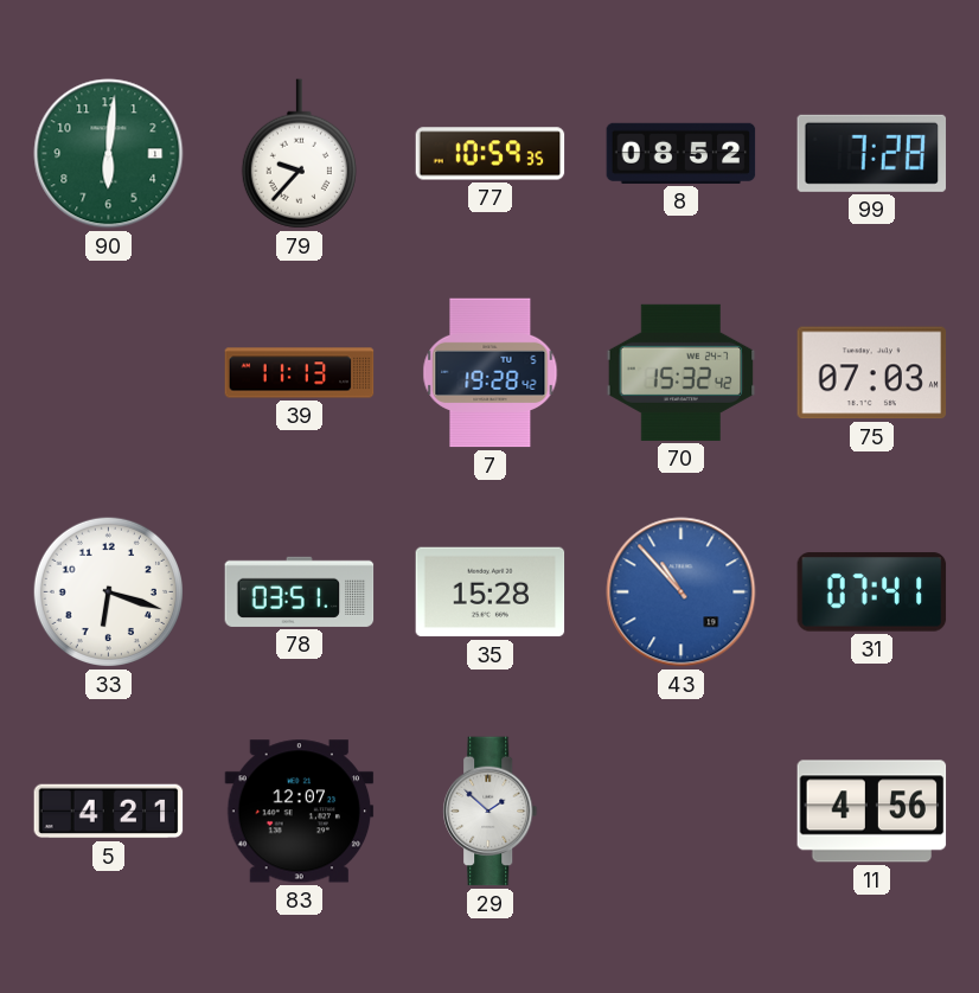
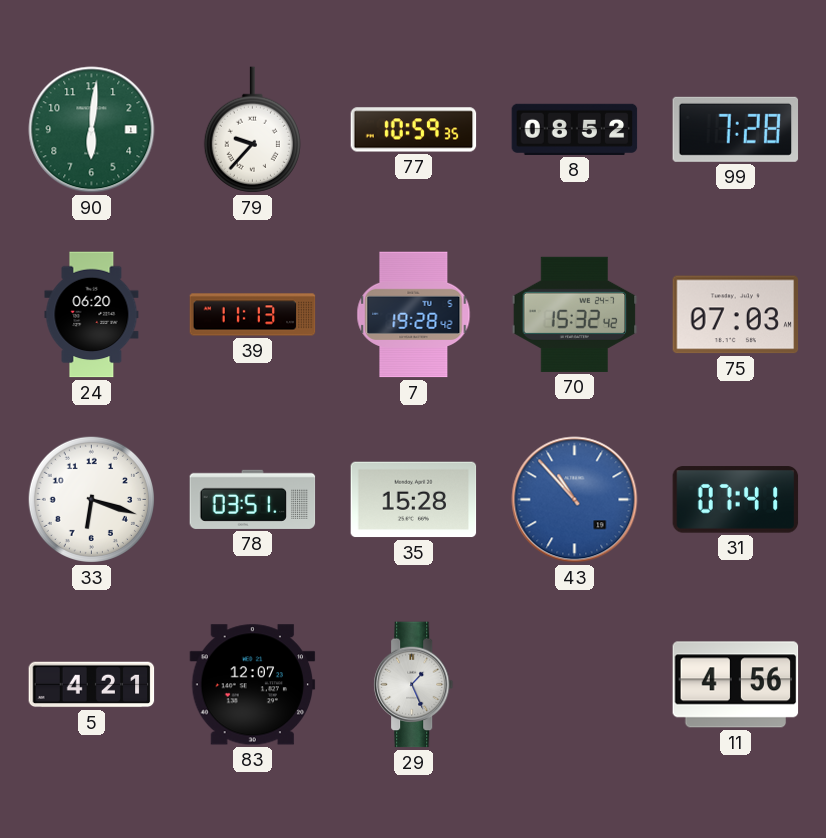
24: none -> 06:20
29: 1:52 -> 1:26
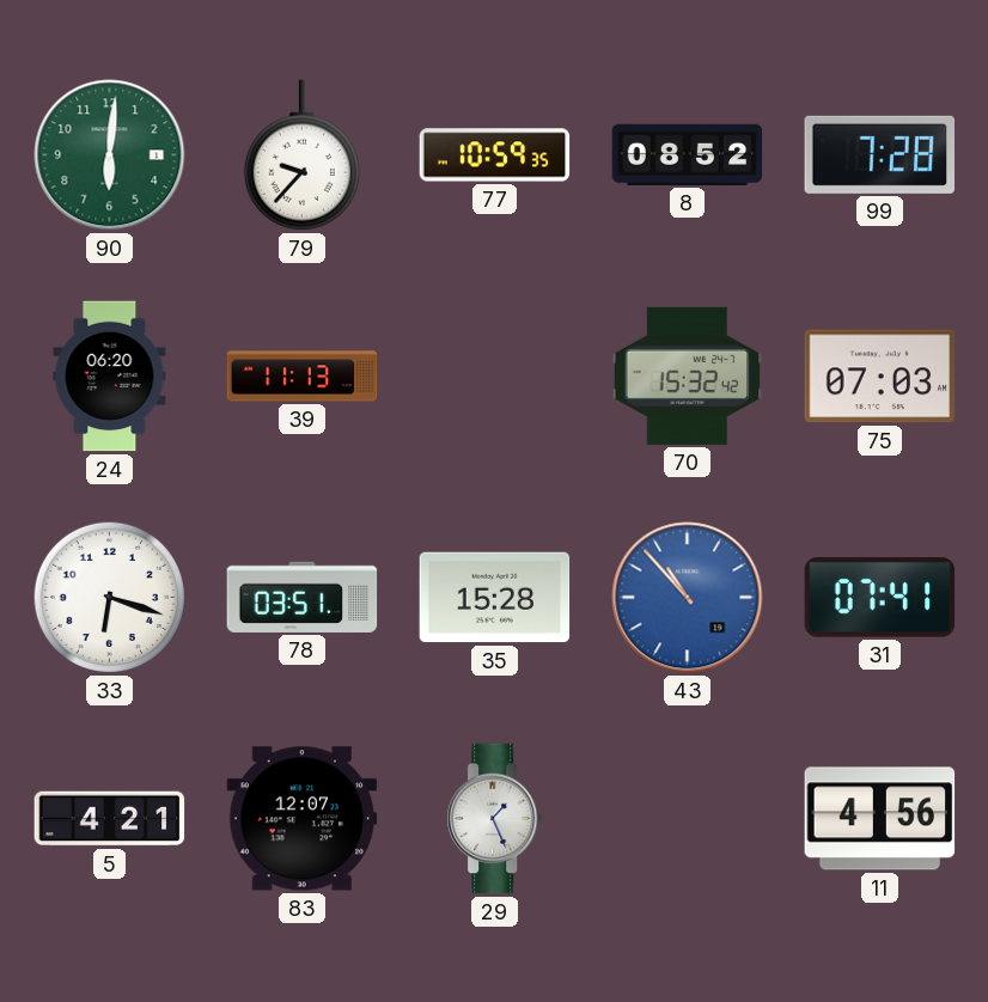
7: 19:28 -> none
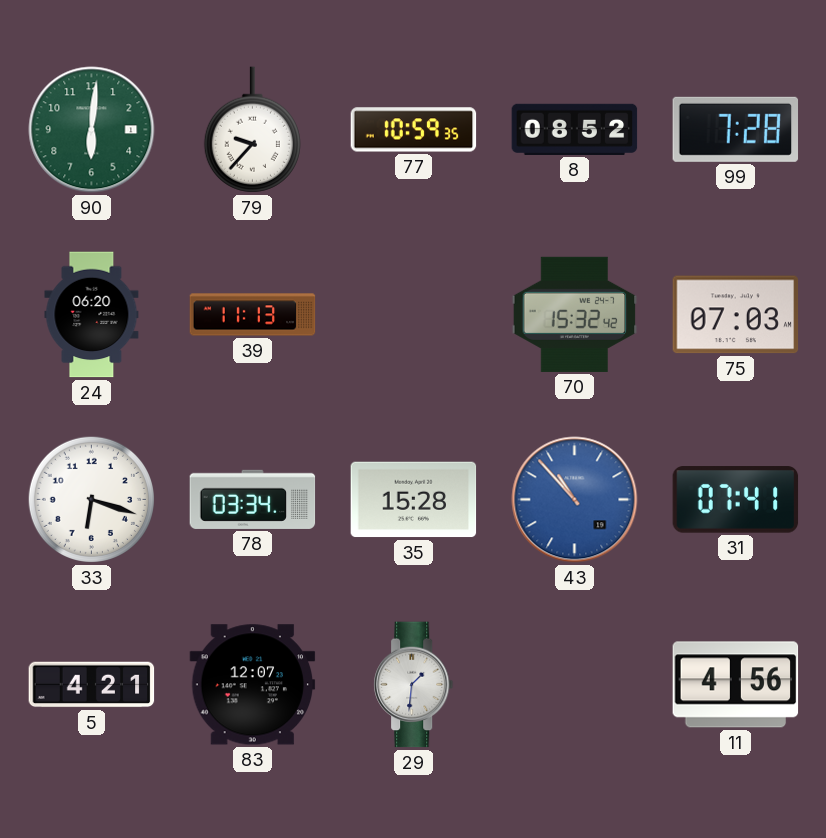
78: 03:51 -> 03:34
29: 1:26 -> 1:31
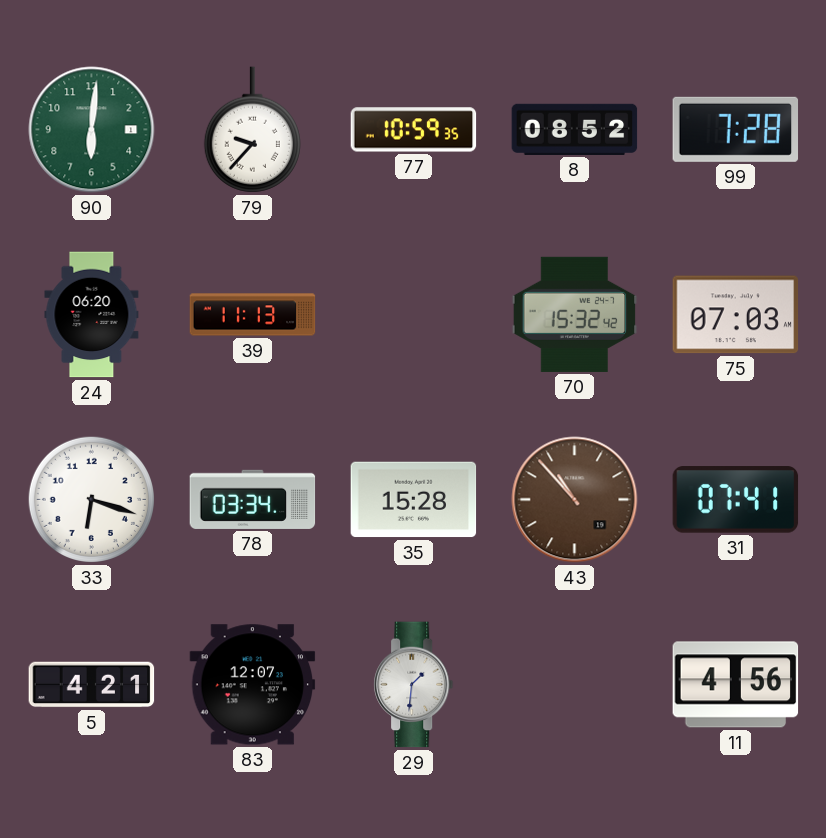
43 dial: blue -> brown
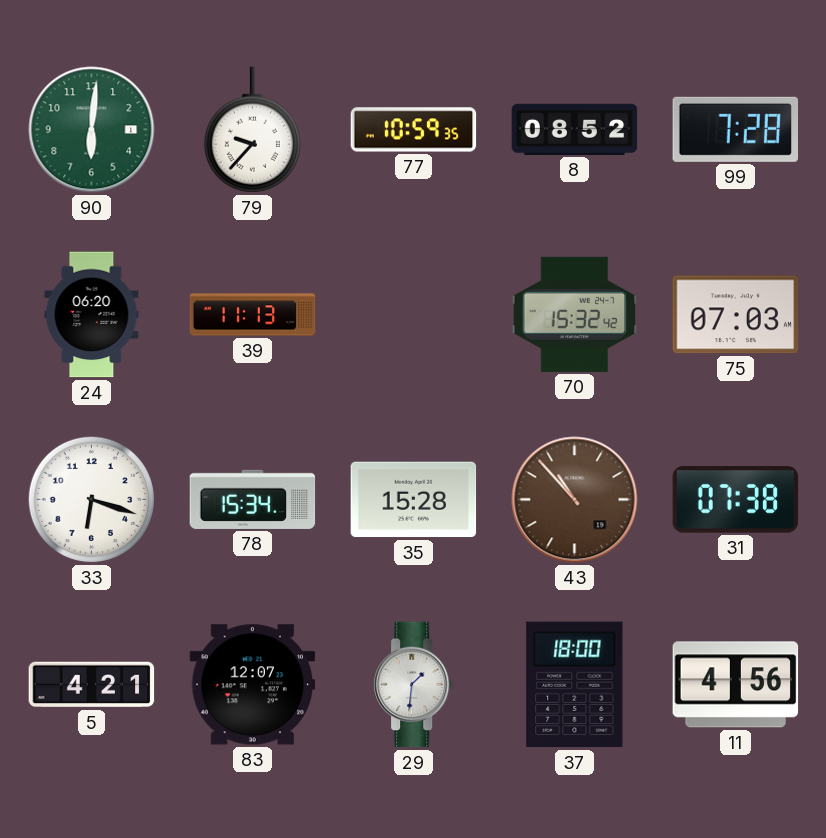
78: 03:34 -> 15:34
31: 07:41 -> 07:38
37: none -> 18:00
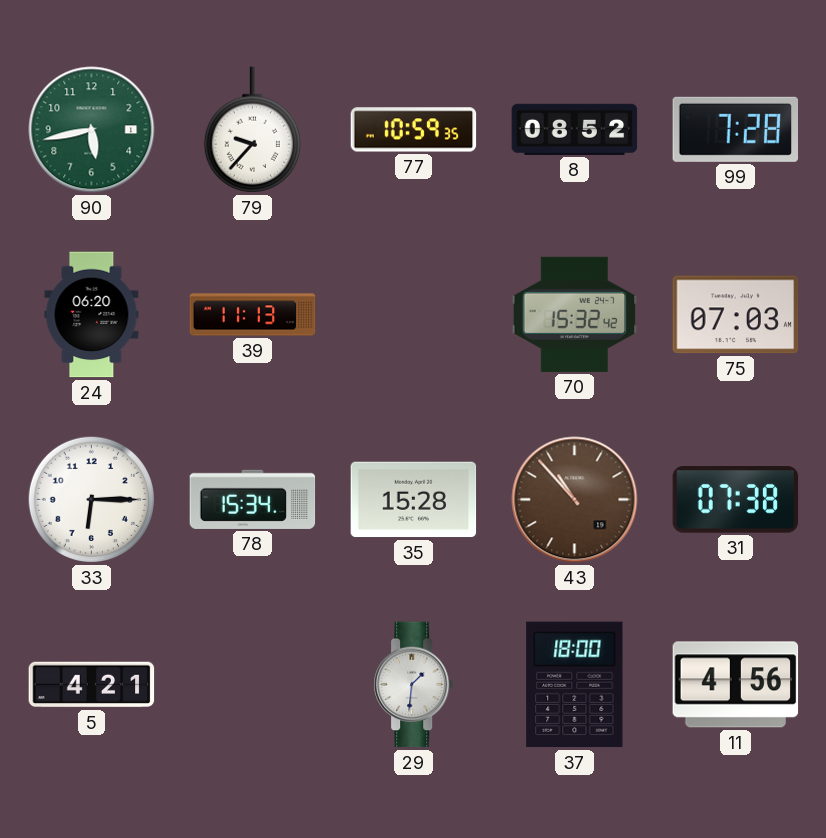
90: 6:01 -> 5:43
33: 6:18 -> 6:15
83: 12:07 -> none
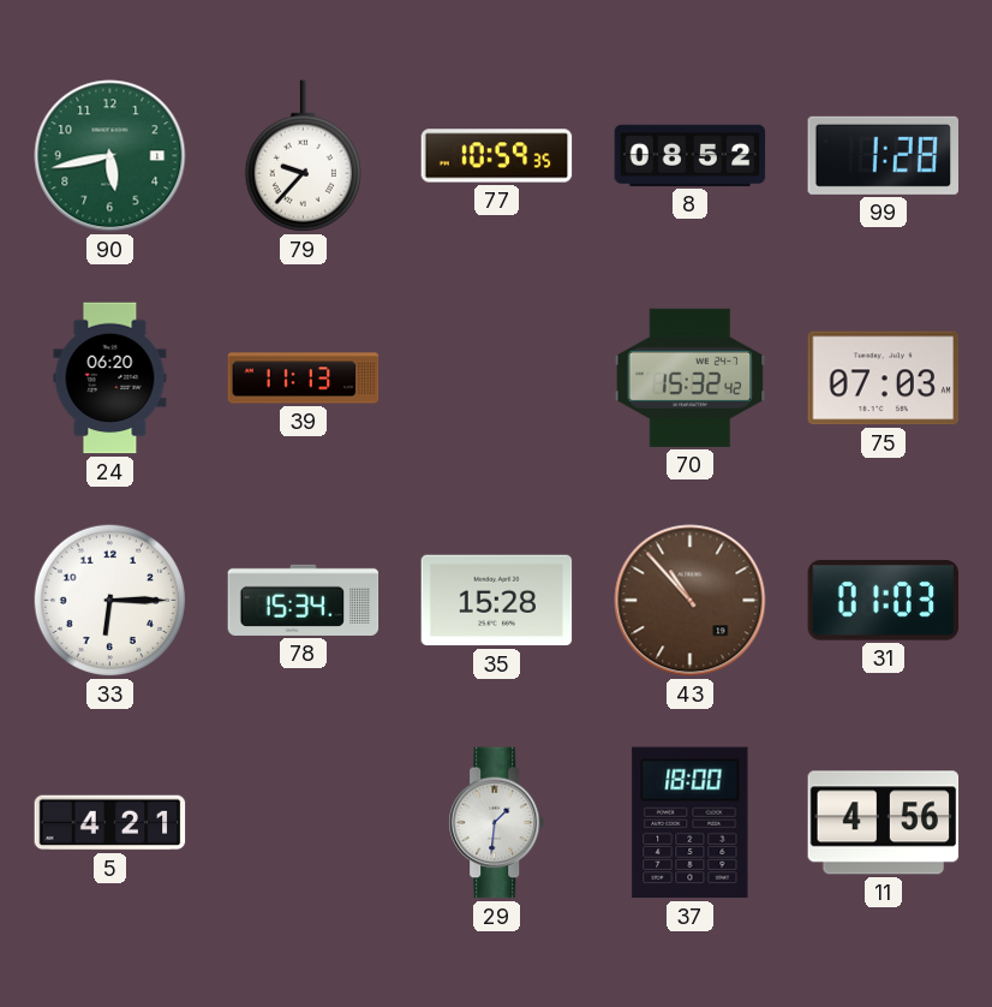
99: 7:28 -> 1:28
31: 07:38 -> 01:03
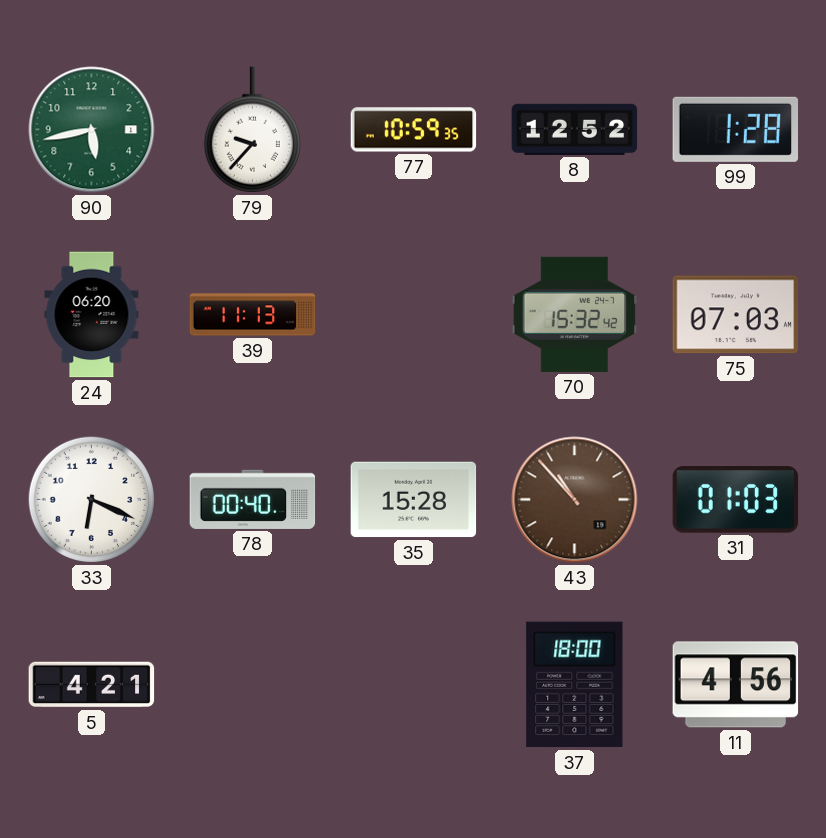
8: 08:52 -> 12:52
33: 6:15 -> 6:19
78: 15:34 -> 00:40
29: 1:31 -> none
